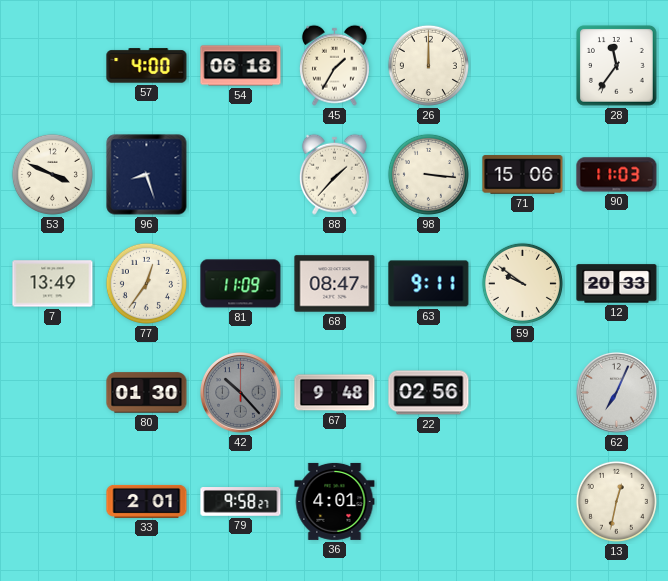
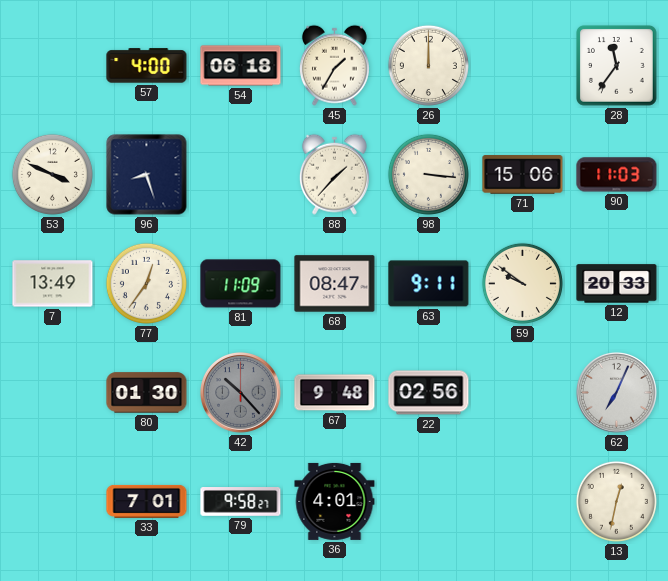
33: 2:01 -> 7:01
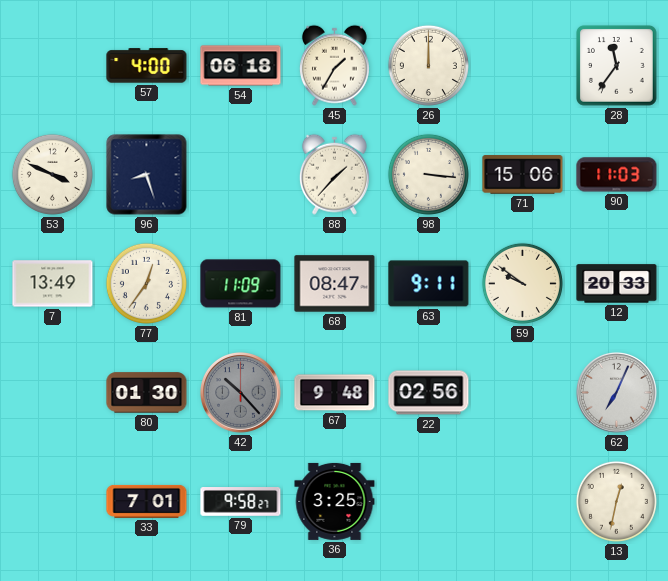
36: 4:01 -> 3:25
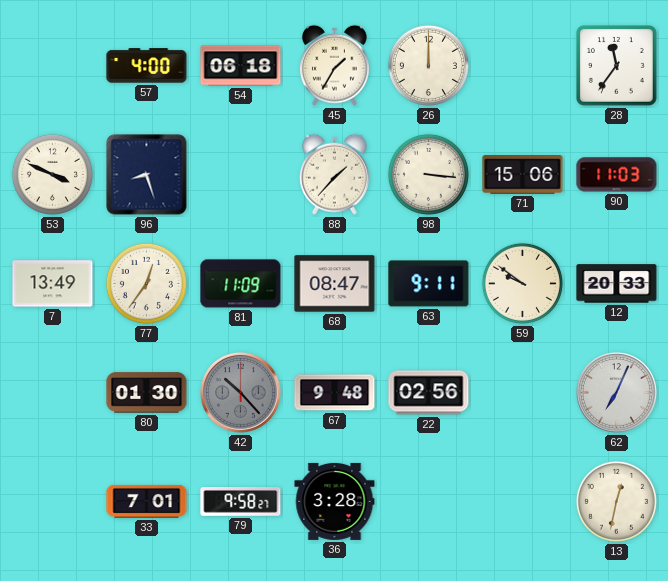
36: 3:25 -> 3:28
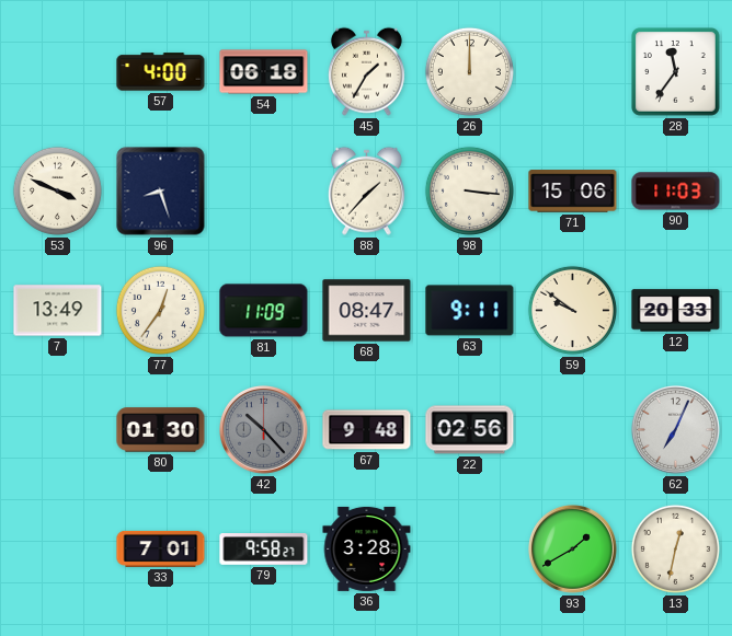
93: none -> 1:40
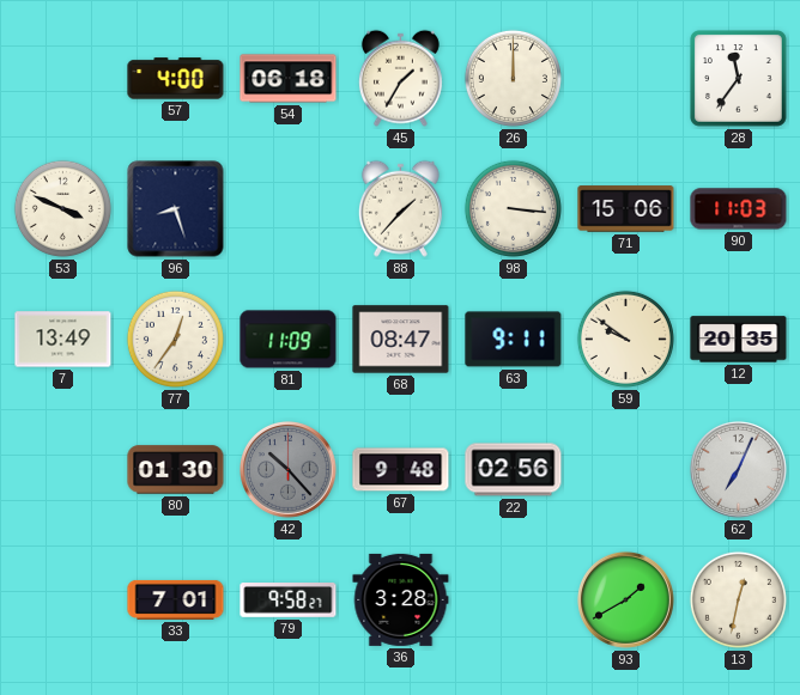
12: 20:33 -> 20:35
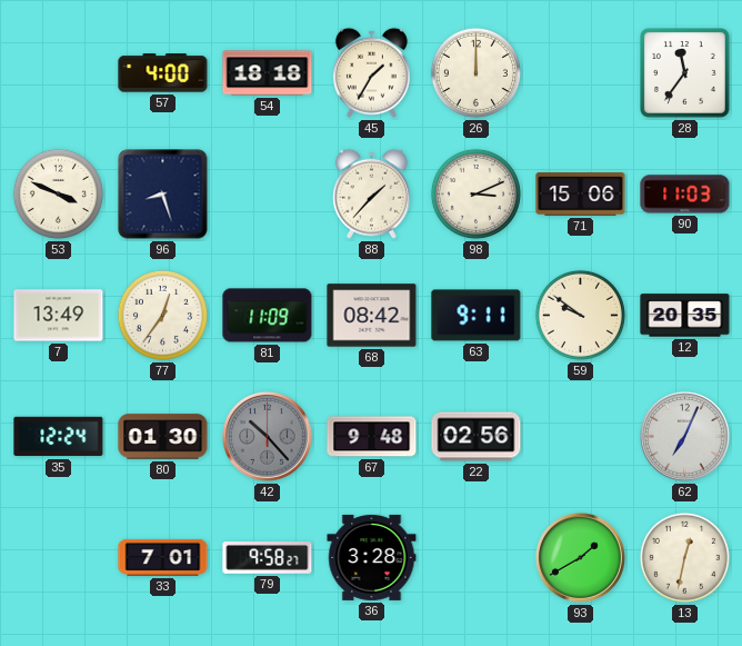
54: 06:18 -> 18:18
98: 3:16 -> 3:11
68: 08:47 -> 08:42
35: none -> 12:24
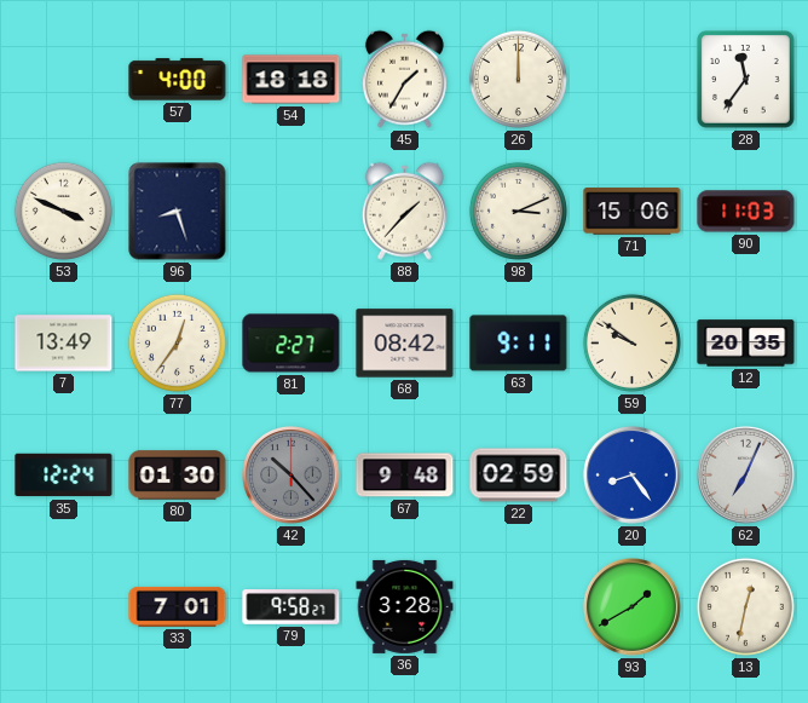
81: 11:09 -> 2:27
22: 02:56 -> 02:59
20: none -> 8:24
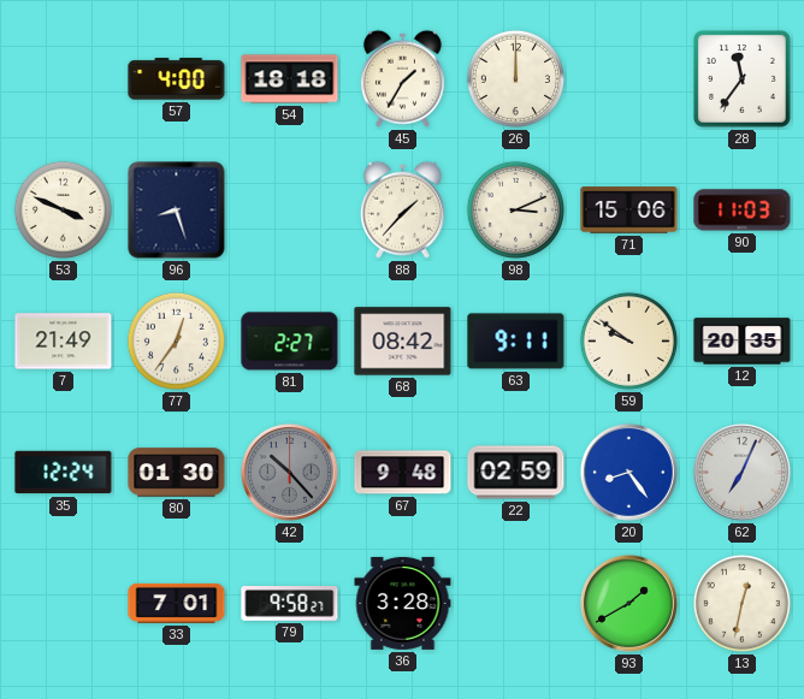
7: 13:49 -> 21:49
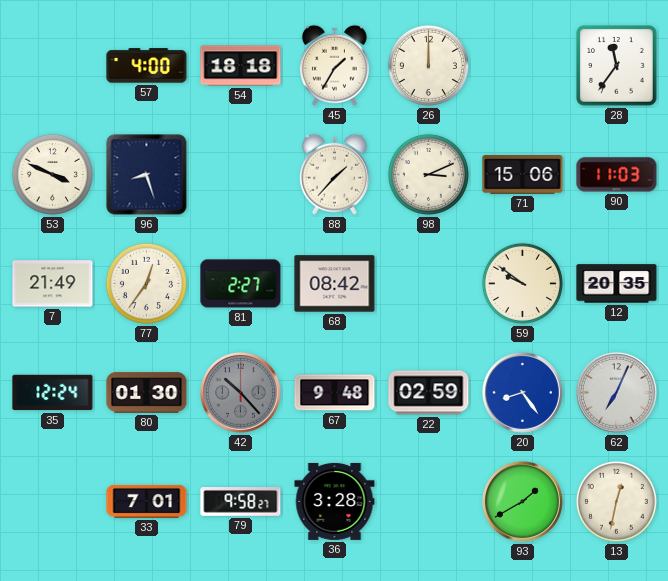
63: 9:11 -> none
